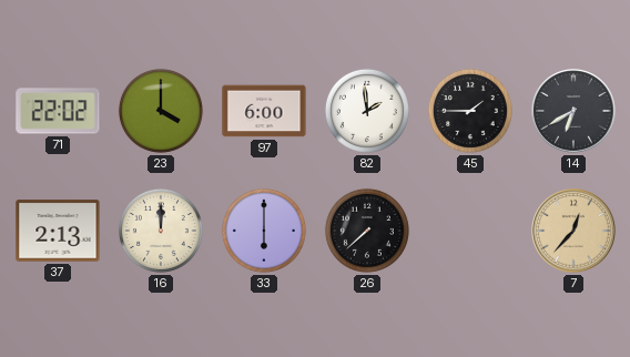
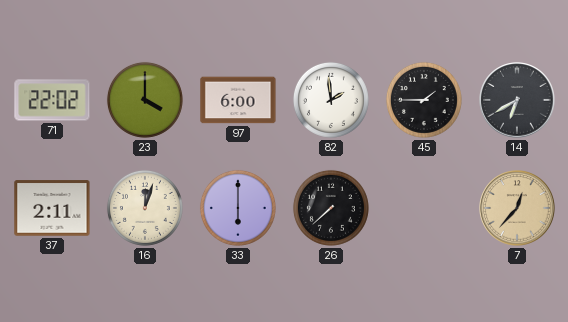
37: 2:13 -> 2:11
16: 12:00 -> 12:03
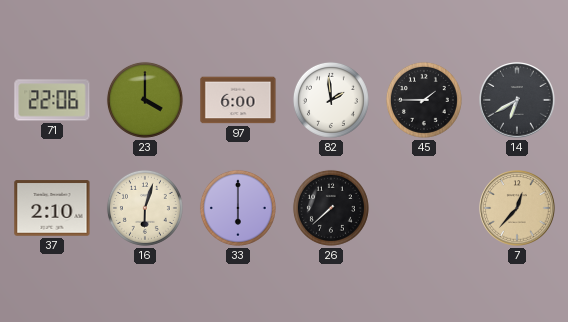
71: 22:02 -> 22:06
37: 2:11 -> 2:10
16: 12:03 -> 6:03
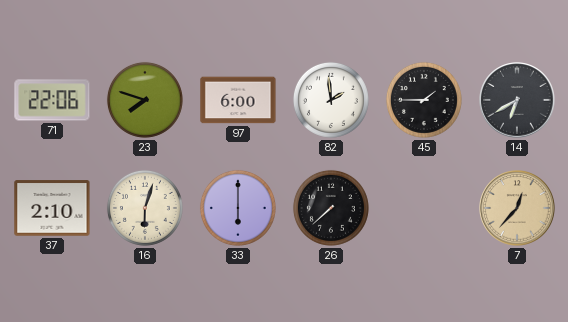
23: 4:00 -> 7:48
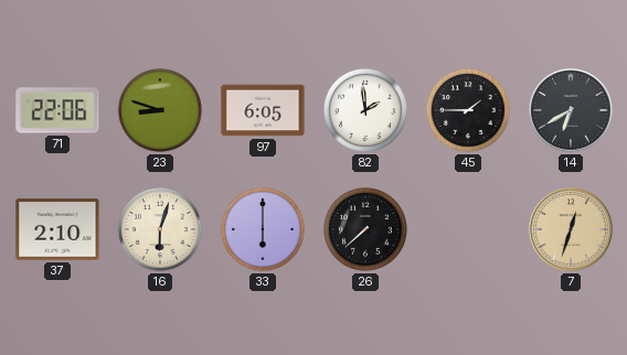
23: 7:48 -> 8:48
97: 6:00 -> 6:05
7: 12:37 -> 12:33
